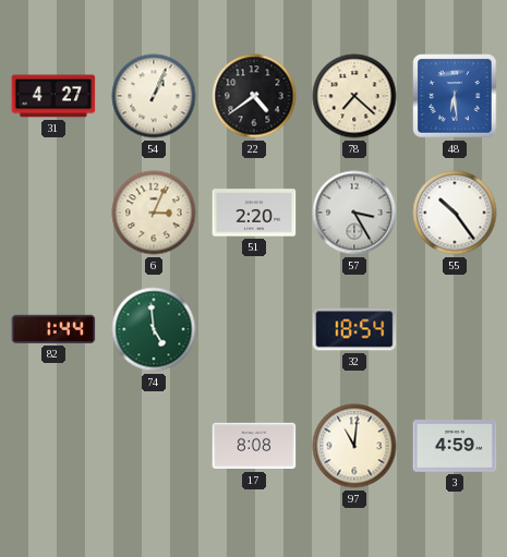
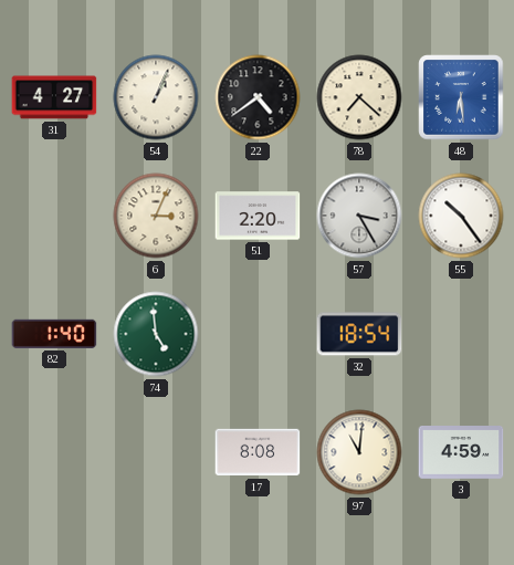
82: 1:44 -> 1:40
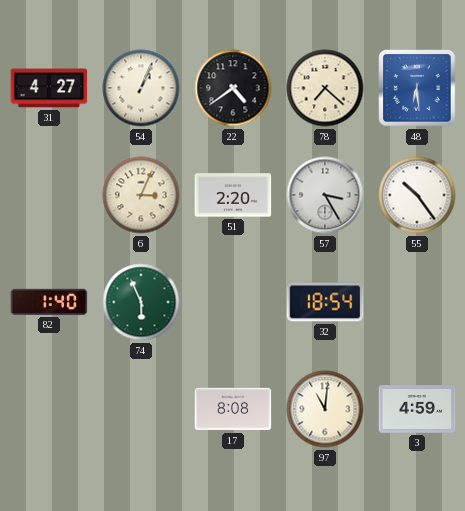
74: 4:59 -> 5:56
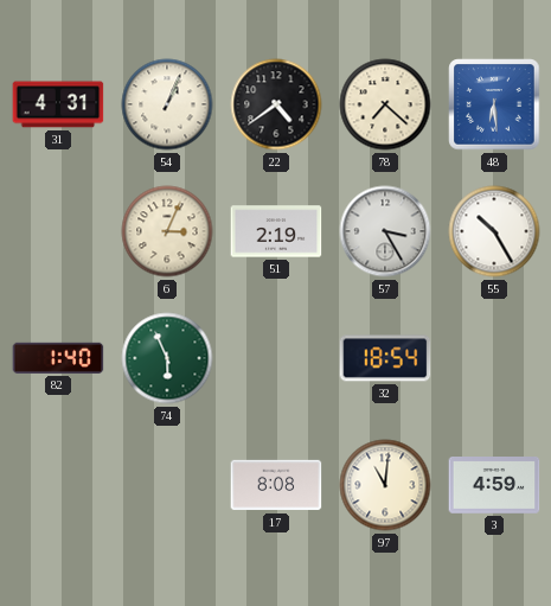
31: 4:27 -> 4:31
51: 2:20 -> 2:19
55: 10:24 -> 10:25
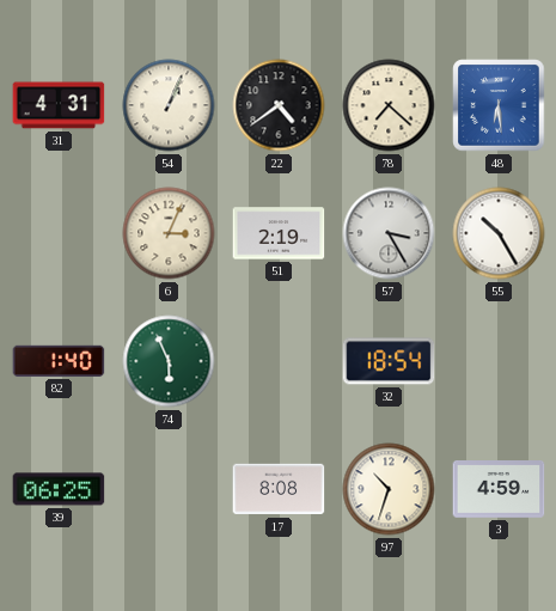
39: none -> 06:25
97: 11:01 -> 10:33
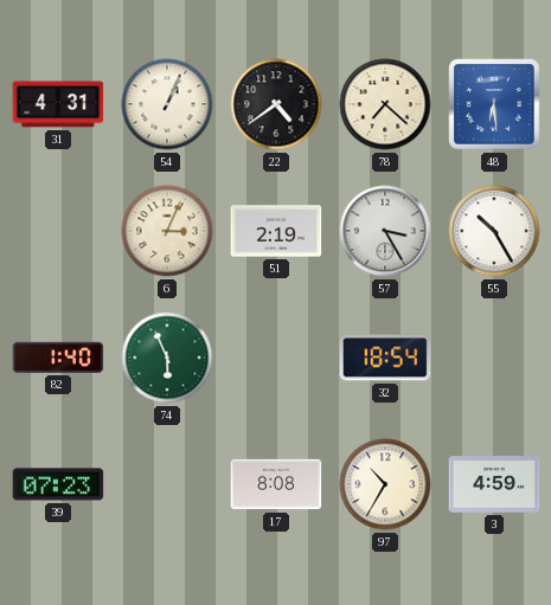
39: 06:25 -> 07:23
97: 10:33 -> 10:35
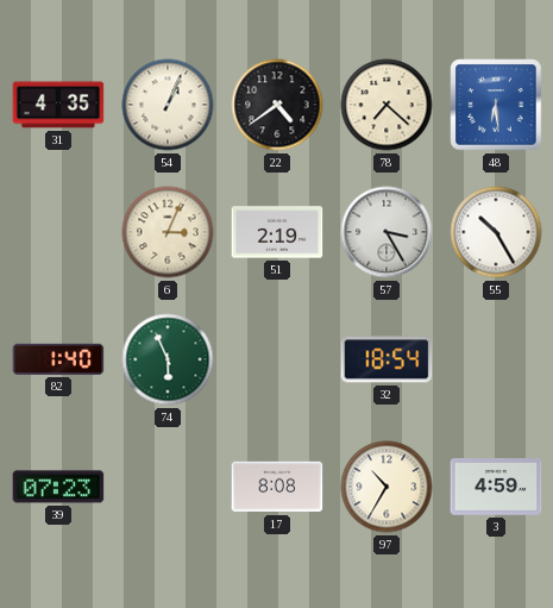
31: 4:31 -> 4:35
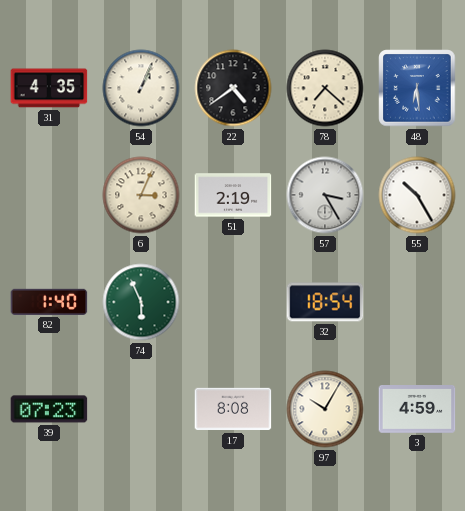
97: 10:35 -> 10:05
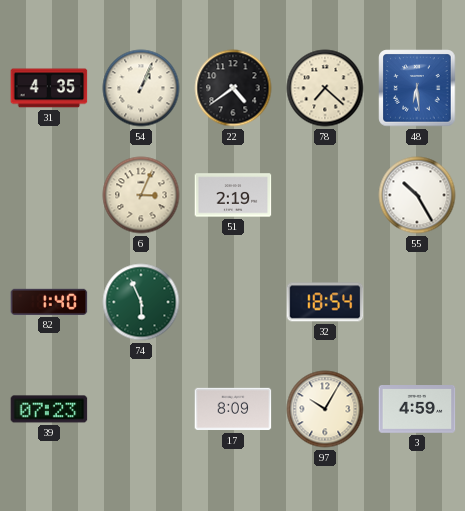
57: 3:25 -> none
17: 8:08 -> 8:09
